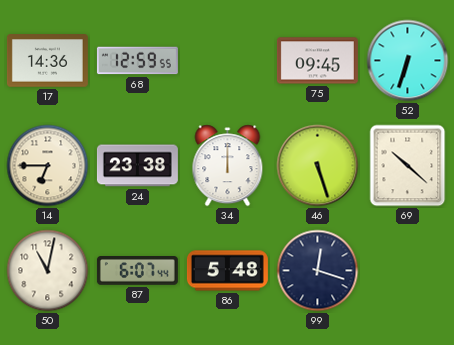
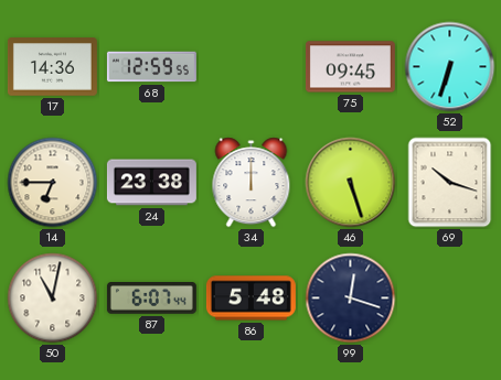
69: 10:22 -> 10:18
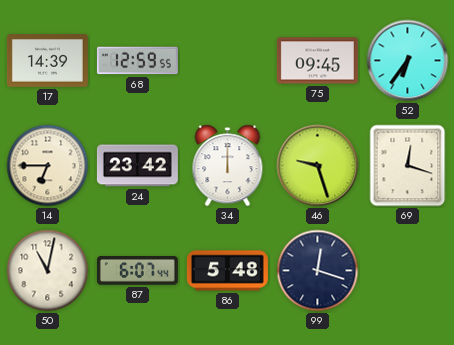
17: 14:36 -> 14:39
52: 6:33 -> 6:36
24: 23:38 -> 23:42
46: 5:27 -> 9:27
69: 10:18 -> 12:18
